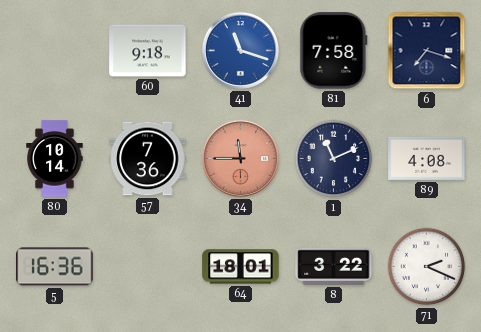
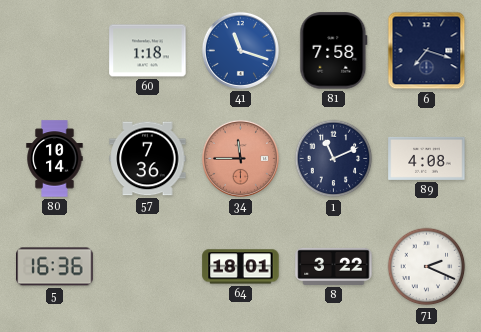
60: 9:18 -> 1:18
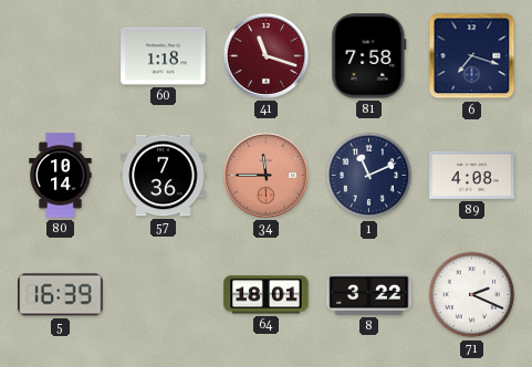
41 dial: blue -> burgundy
5: 16:36 -> 16:39
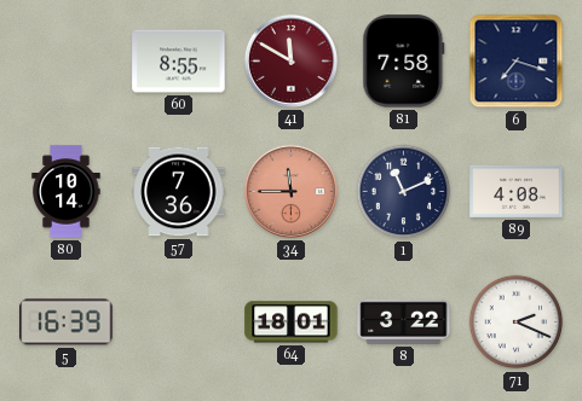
60: 1:18 -> 8:55
41: 11:18 -> 11:50
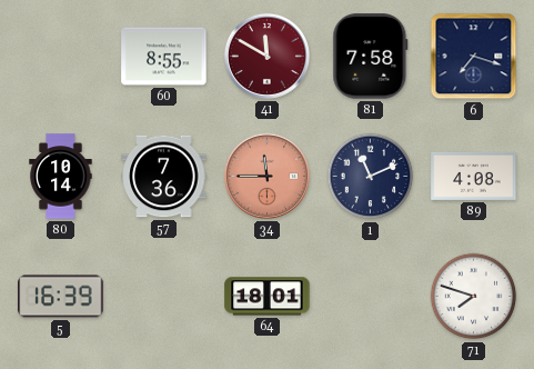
8: 3:22 -> none
71: 2:19 -> 7:48
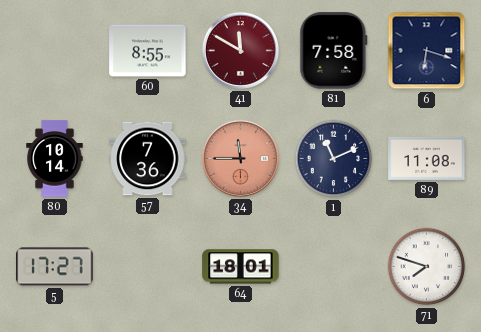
6: 7:18 -> 6:18
89: 4:08 -> 11:08
5: 16:39 -> 17:27
